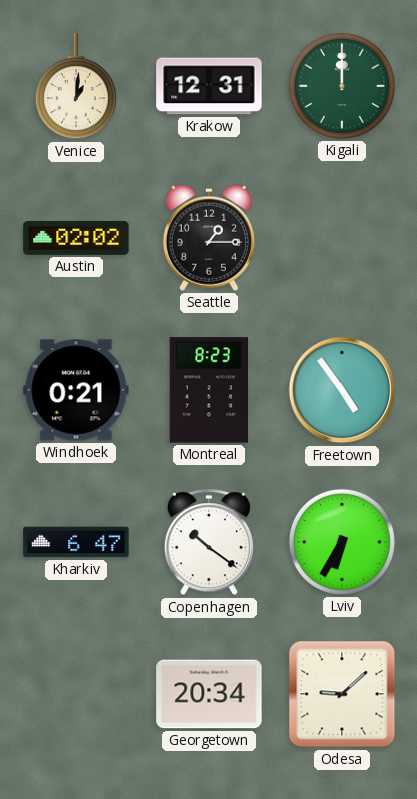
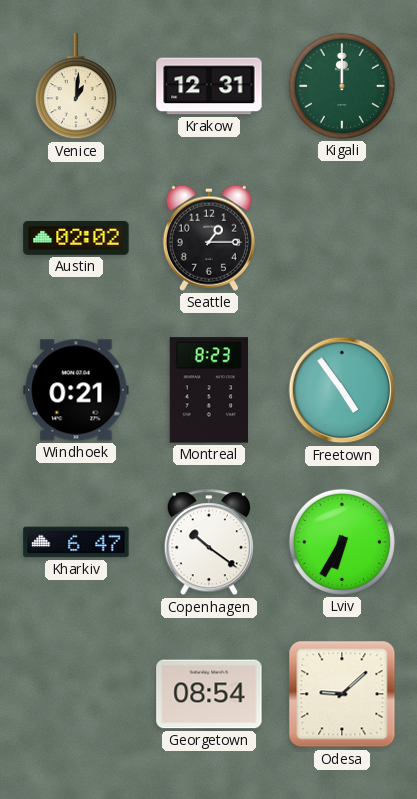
Georgetown: 20:34 -> 08:54
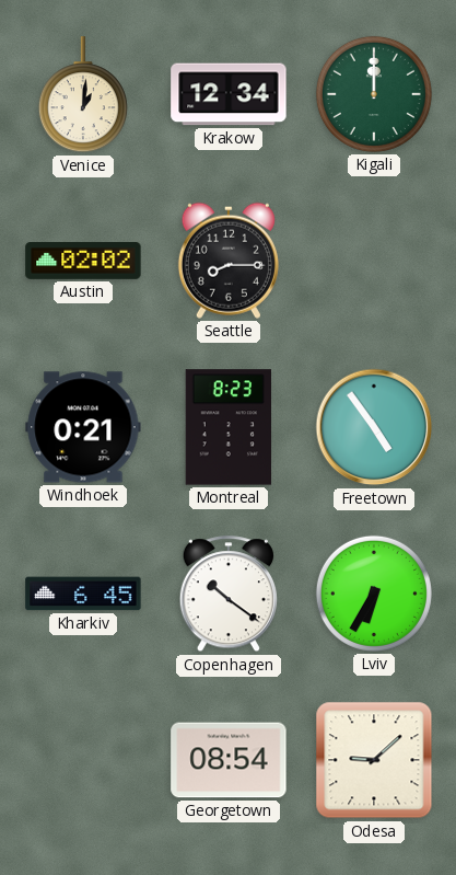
Krakow: 12:31 -> 12:34
Seattle: 1:15 -> 8:15
Kharkiv: 6:47 -> 6:45
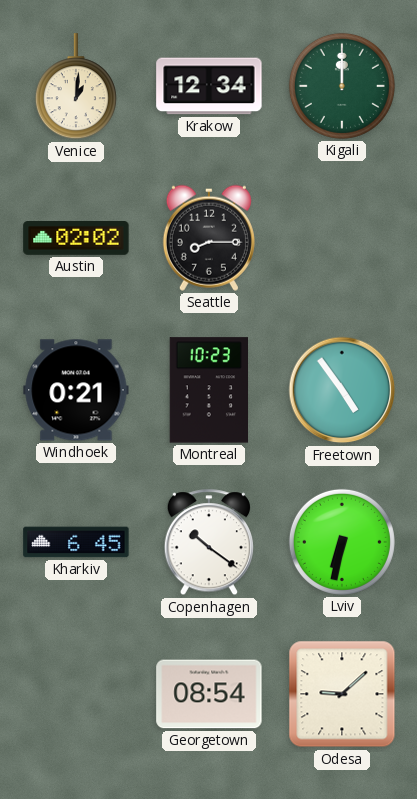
Montreal: 8:23 -> 10:23
Lviv: 6:35 -> 6:32
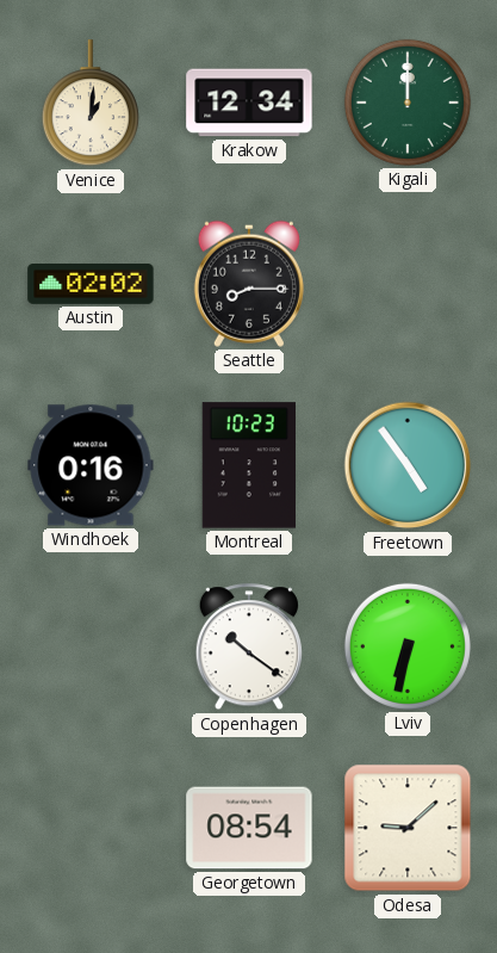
Windhoek: 0:21 -> 0:16
Kharkiv: 6:45 -> none
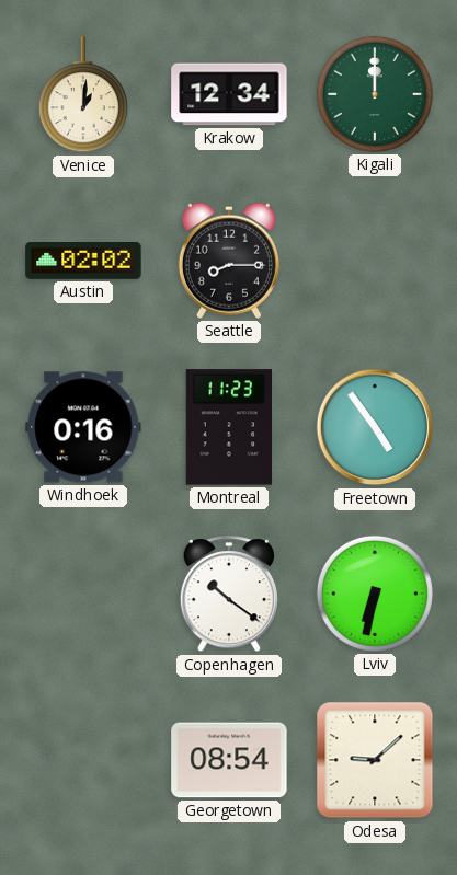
Montreal: 10:23 -> 11:23
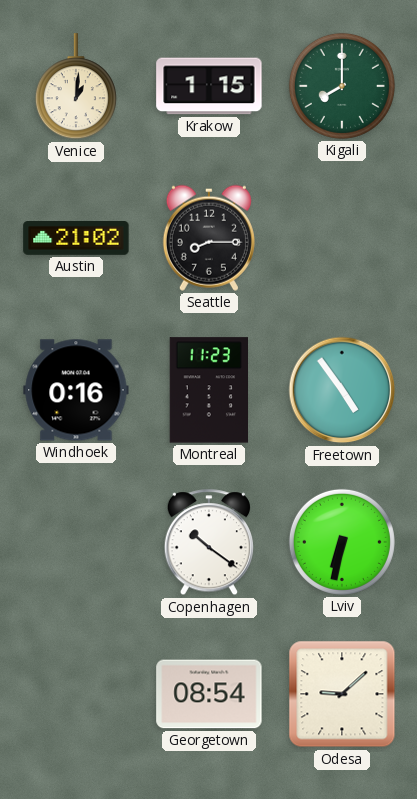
Krakow: 12:34 -> 1:15
Kigali: 12:00 -> 8:00
Austin: 02:02 -> 21:02
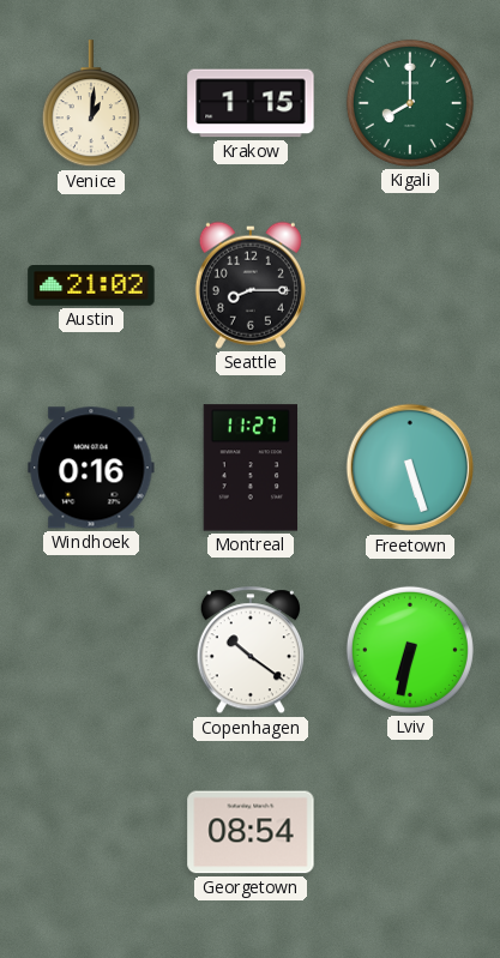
Montreal: 11:23 -> 11:27
Freetown: 4:54 -> 5:27
Odesa: 9:08 -> none
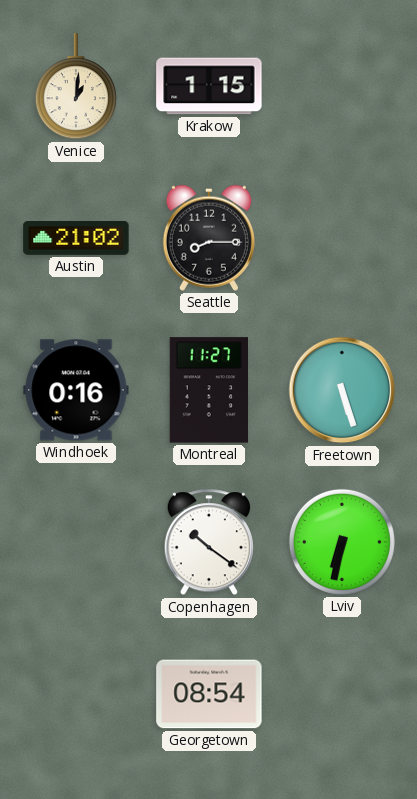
Kigali: 8:00 -> none
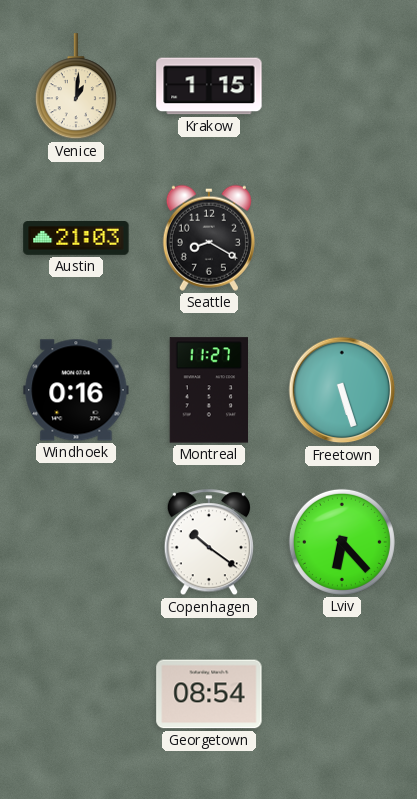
Austin: 21:02 -> 21:03
Seattle: 8:15 -> 8:20
Lviv: 6:32 -> 6:23
